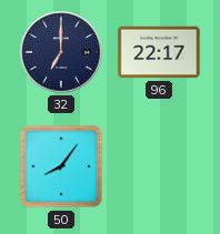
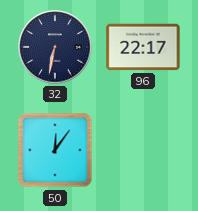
32: 7:00 -> 6:32
50: 8:06 -> 12:06
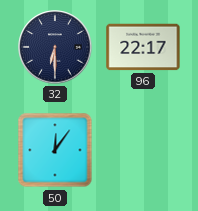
32: 6:32 -> 6:30
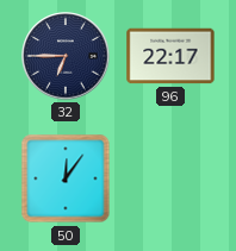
32: 6:30 -> 6:45
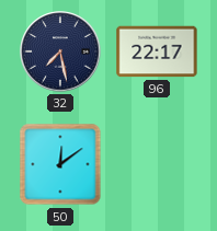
32: 6:45 -> 7:28
50: 12:06 -> 12:09
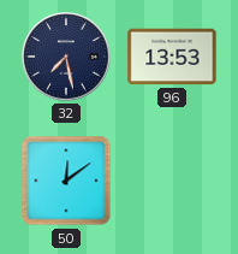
96: 22:17 -> 13:53
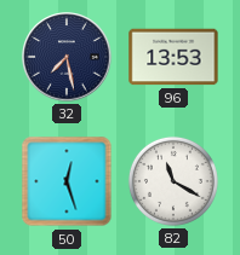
50: 12:09 -> 12:27
82: none -> 11:20
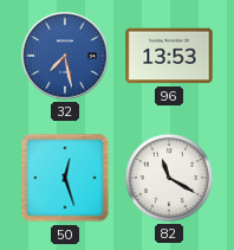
32 dial: navy -> blue
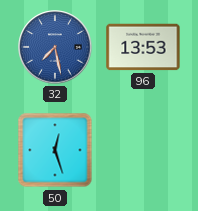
82: 11:20 -> none
